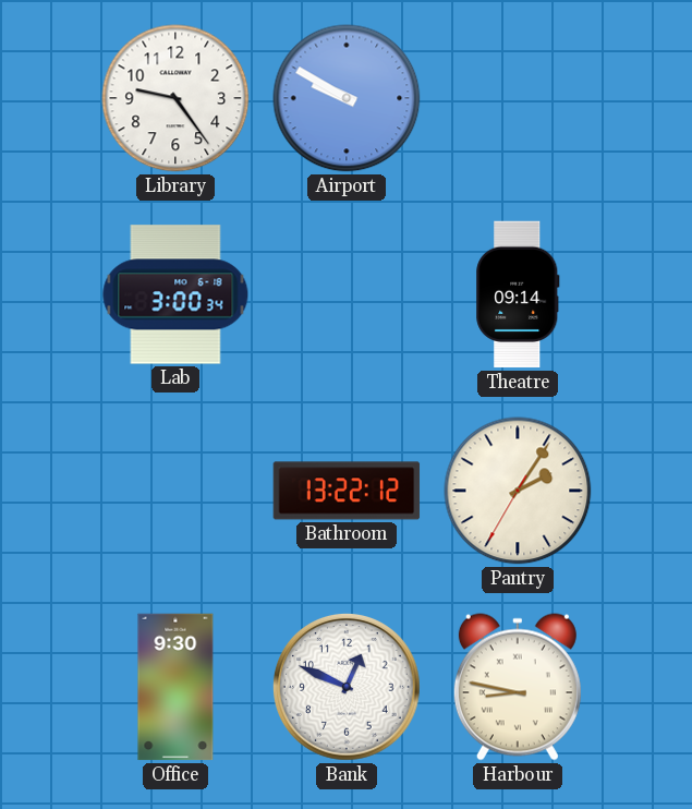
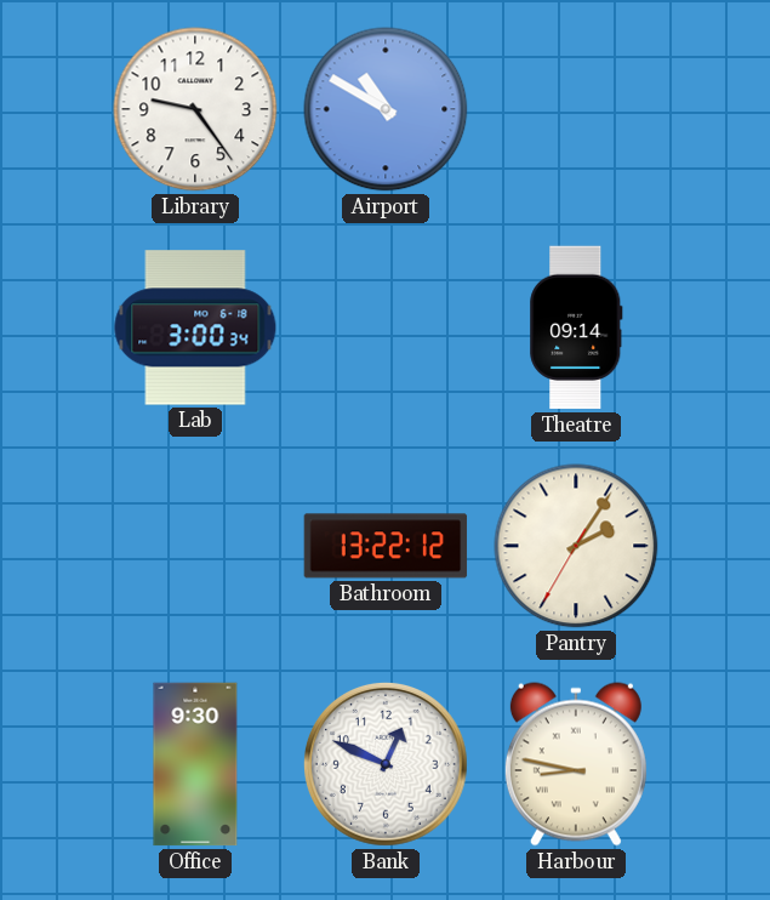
Airport: 9:50 -> 10:50
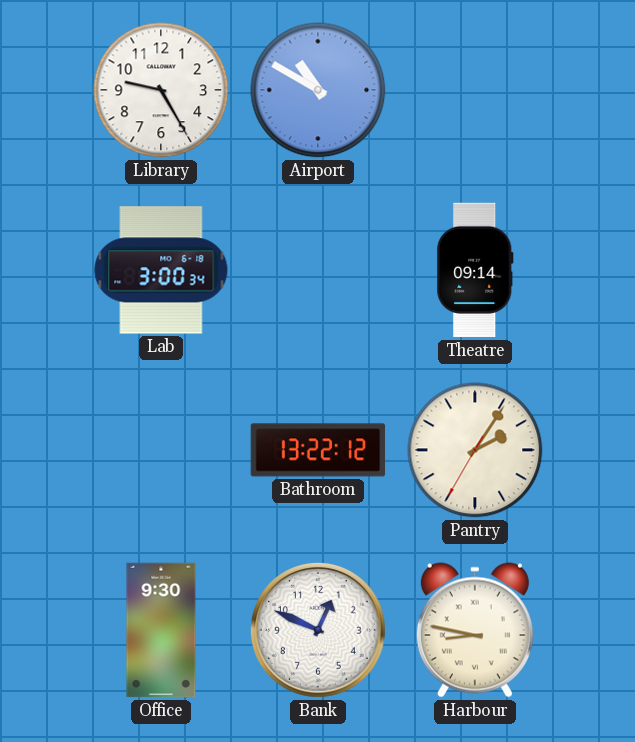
Library: 9:24 -> 9:25
